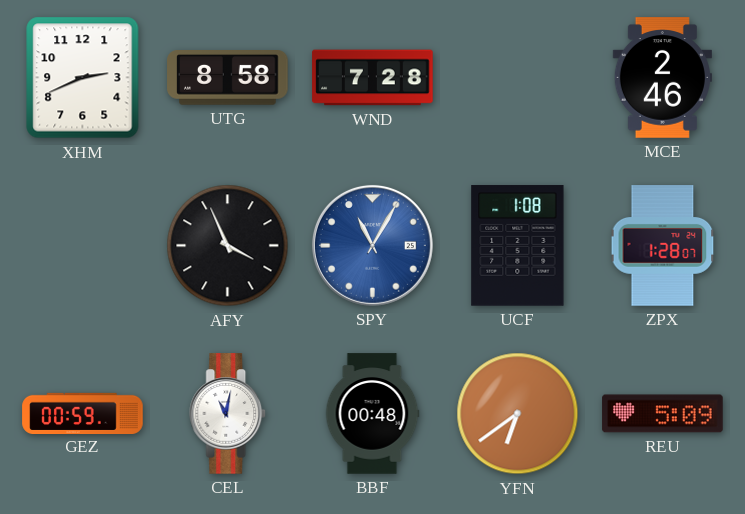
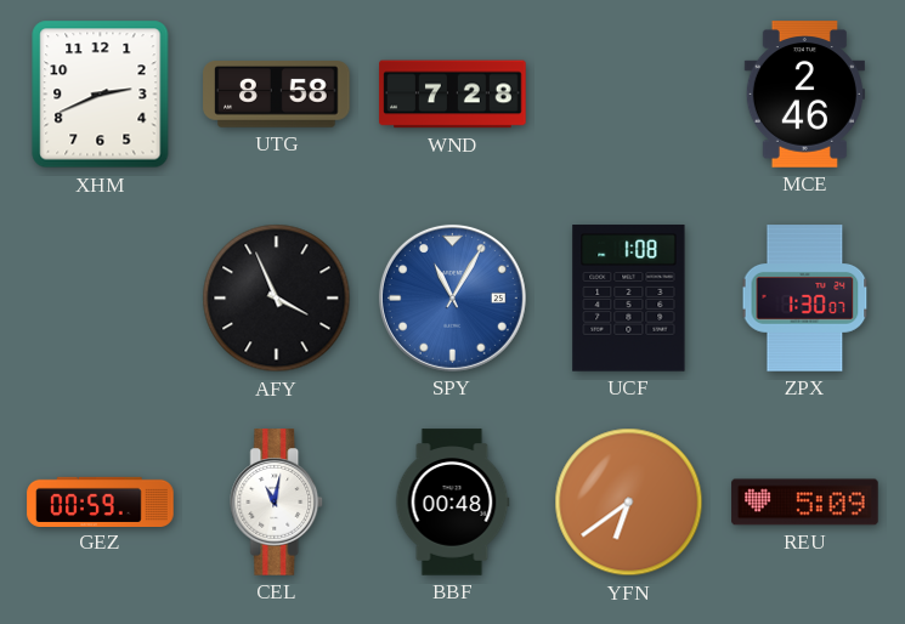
ZPX: 1:28 -> 1:30
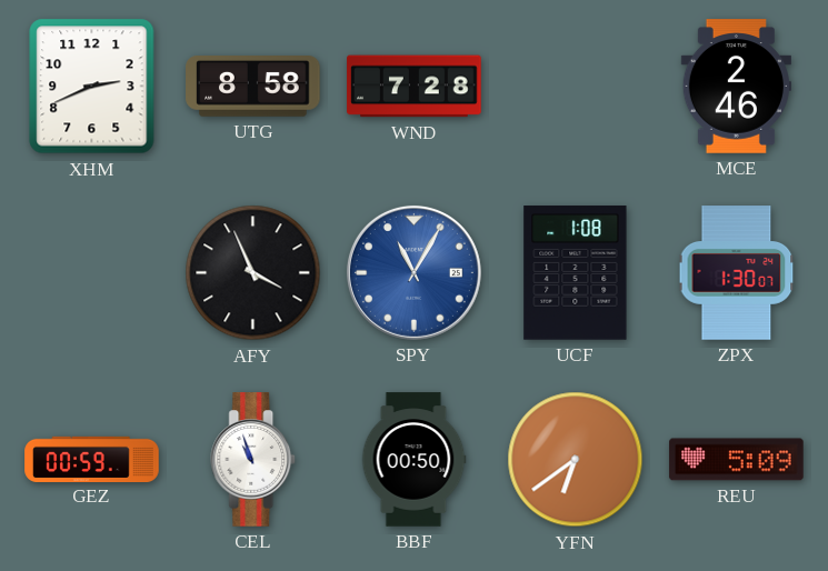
CEL: 11:02 -> 10:57
BBF: 00:48 -> 00:50
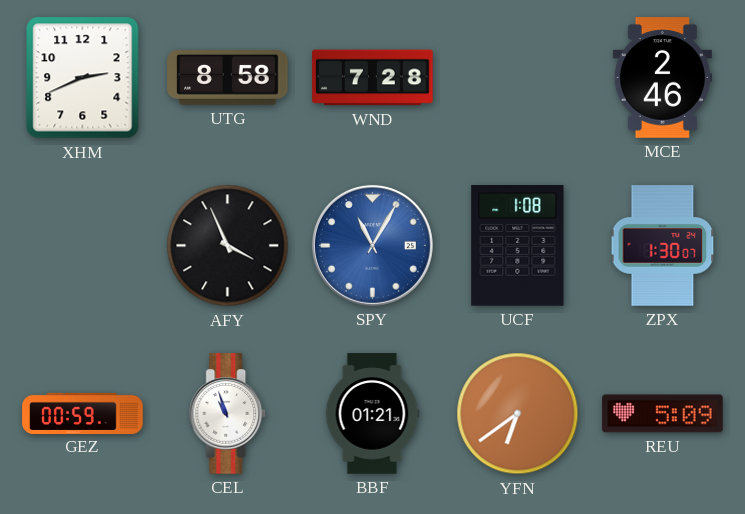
BBF: 00:50 -> 01:21
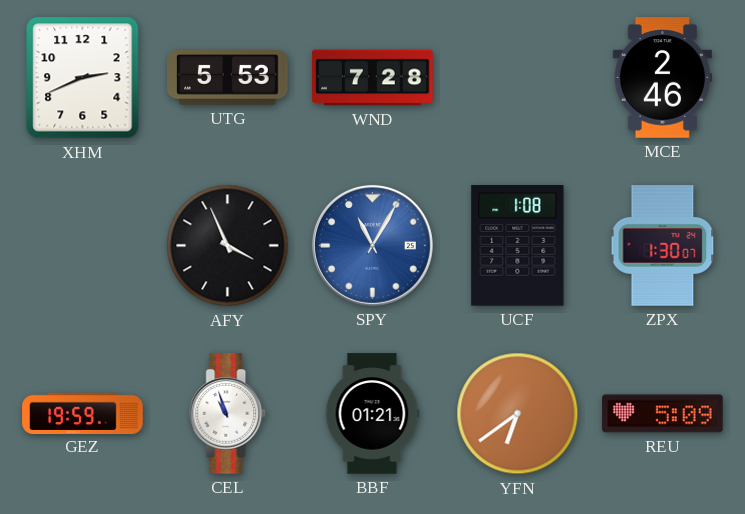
UTG: 8:58 -> 5:53
GEZ: 00:59 -> 19:59
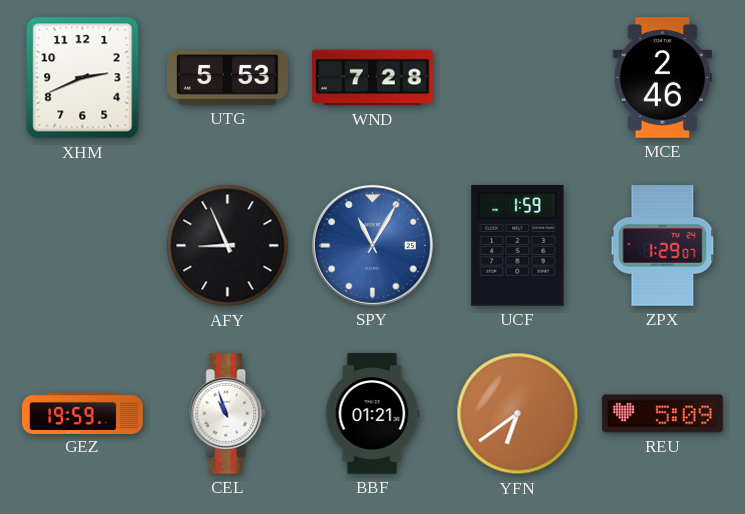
AFY: 3:56 -> 8:56
UCF: 1:08 -> 1:59
ZPX: 1:30 -> 1:29
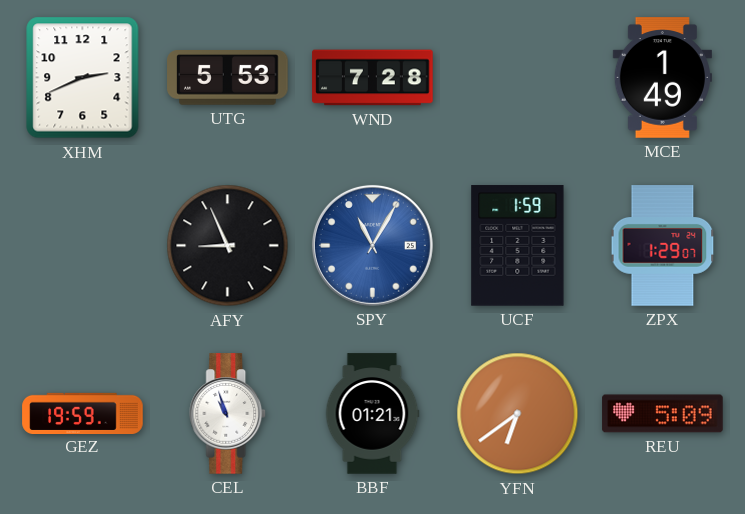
MCE: 2:46 -> 1:49
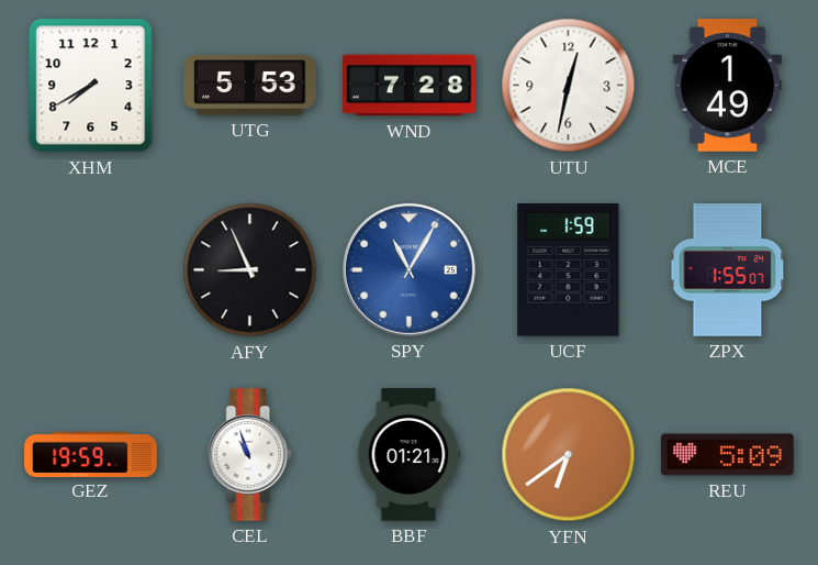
XHM: 2:41 -> 7:40
UTU: none -> 12:32
ZPX: 1:29 -> 1:55
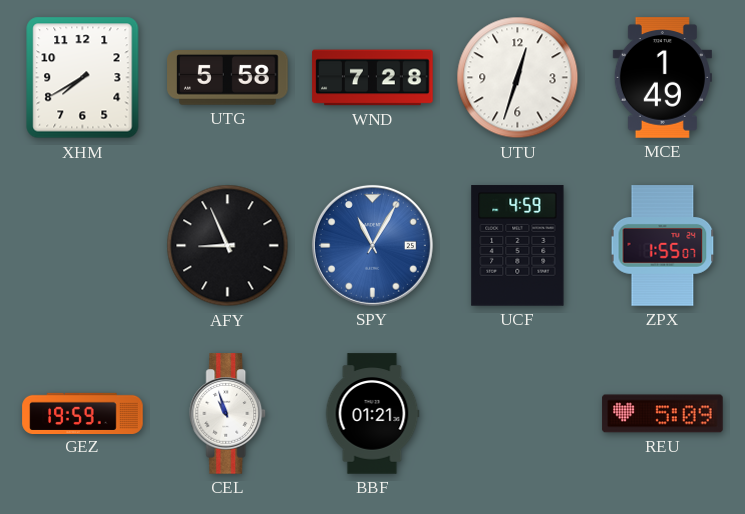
UTG: 5:53 -> 5:58
UTU: 12:32 -> 12:33
UCF: 1:59 -> 4:59
YFN: 6:39 -> none
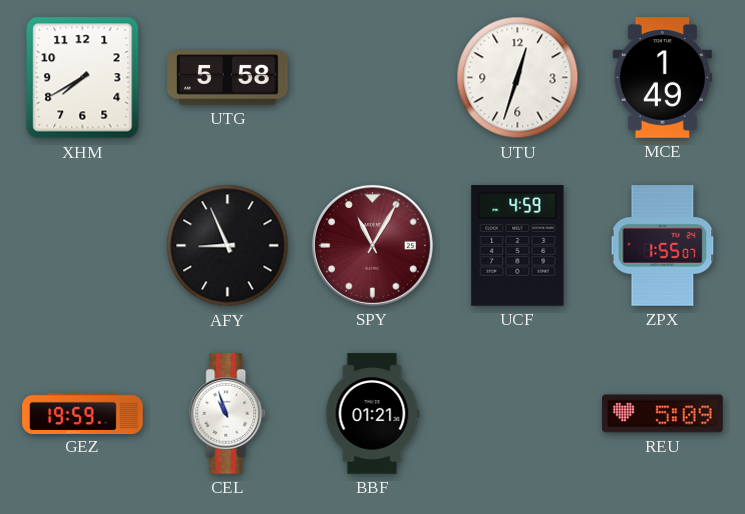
WND: 7:28 -> none
SPY dial: blue -> burgundy
